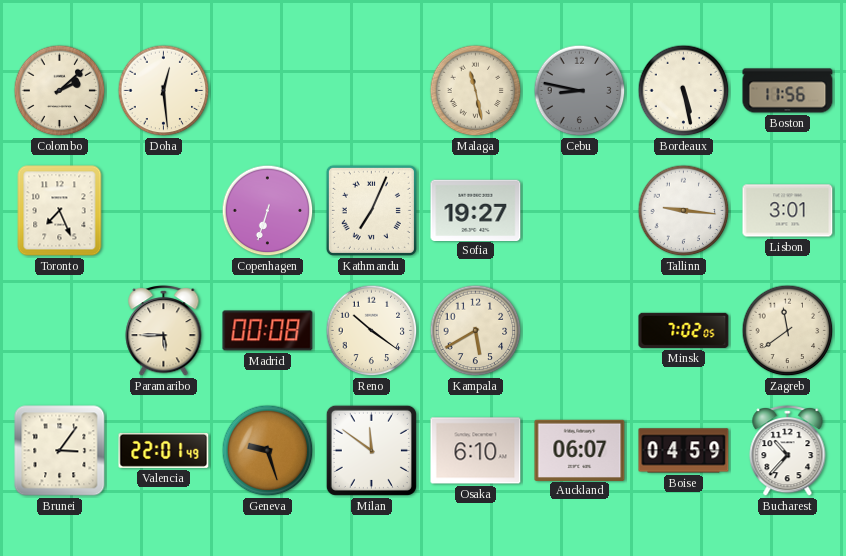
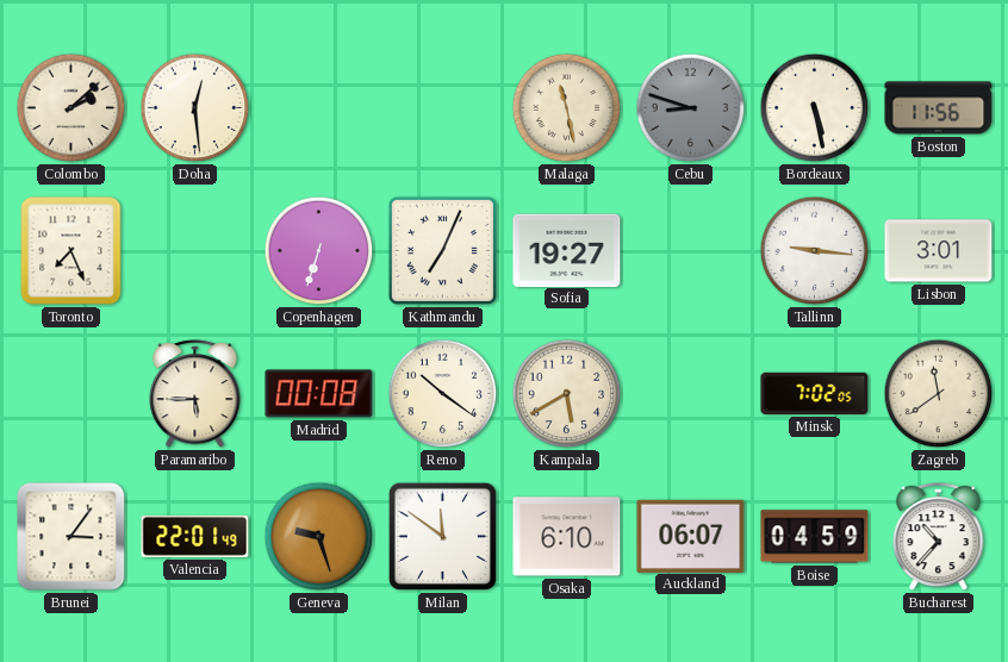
Cebu: 8:47 -> 8:48
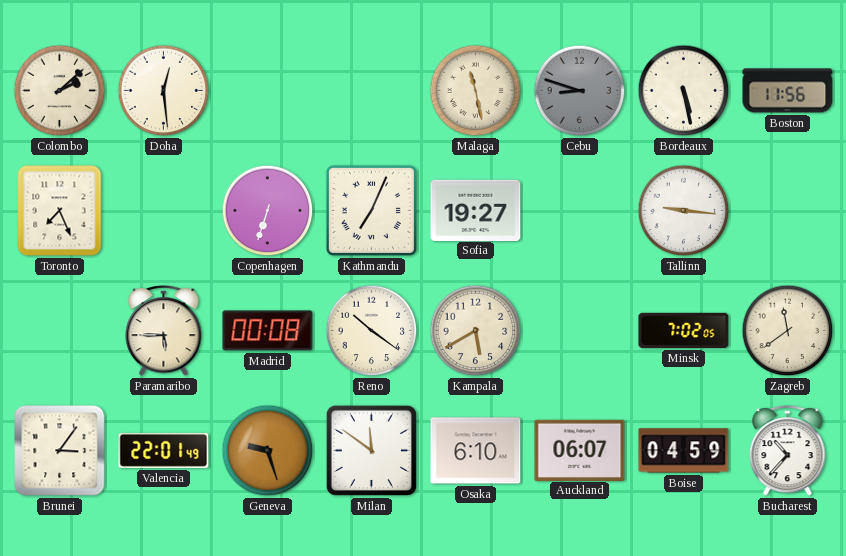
Lisbon: 3:01 -> none
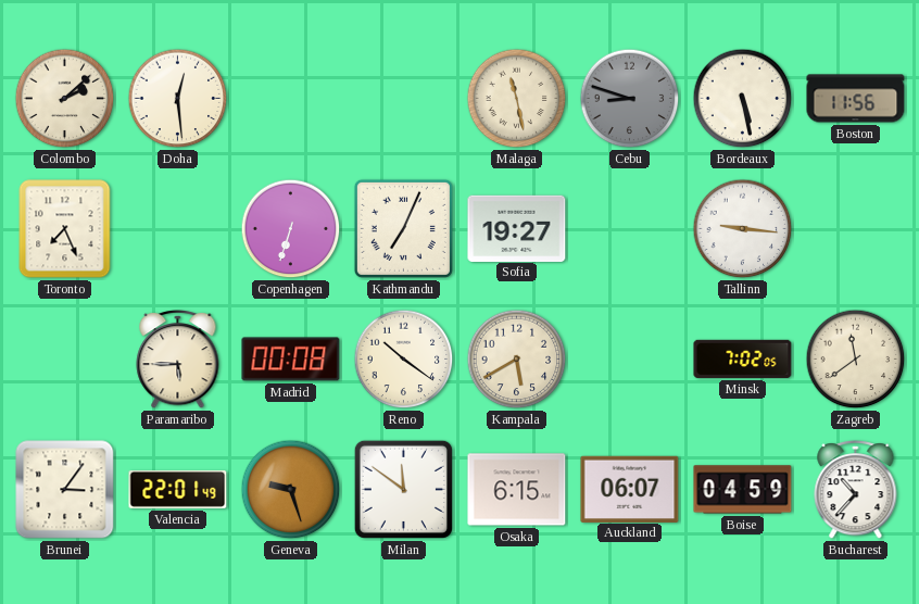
Osaka: 6:10 -> 6:15
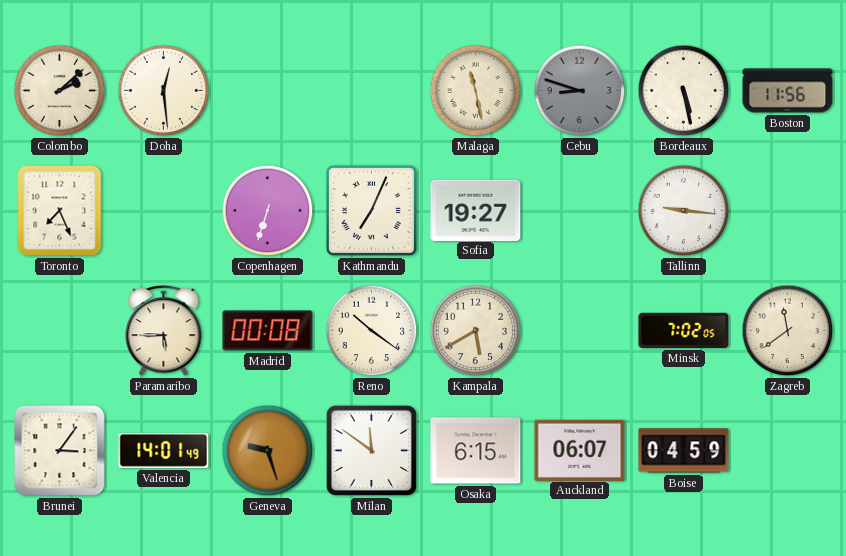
Valencia: 22:01 -> 14:01
Bucharest: 10:37 -> none
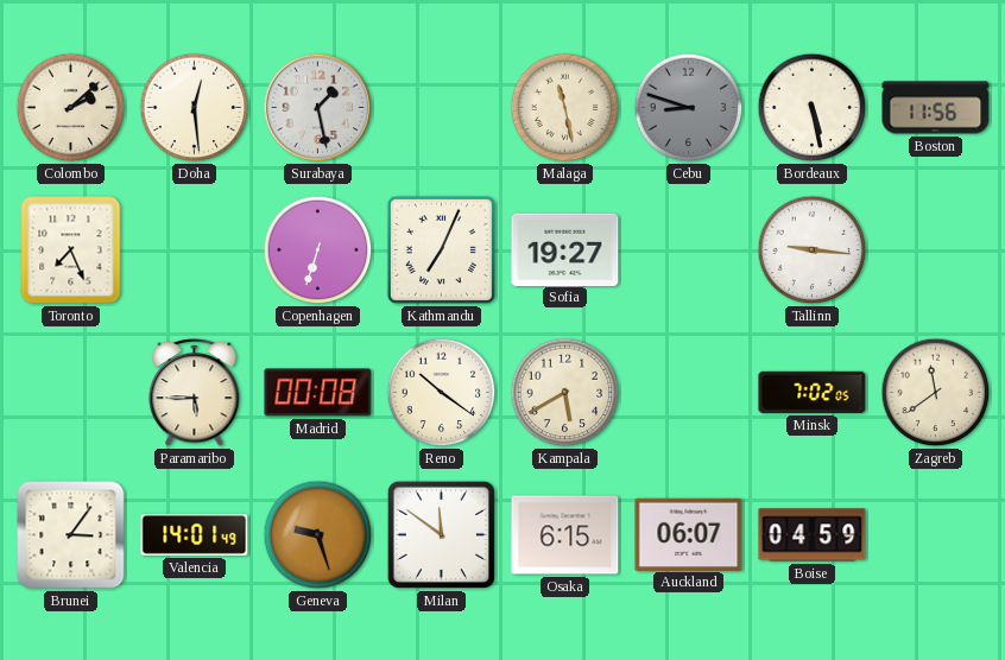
Surabaya: none -> 1:28
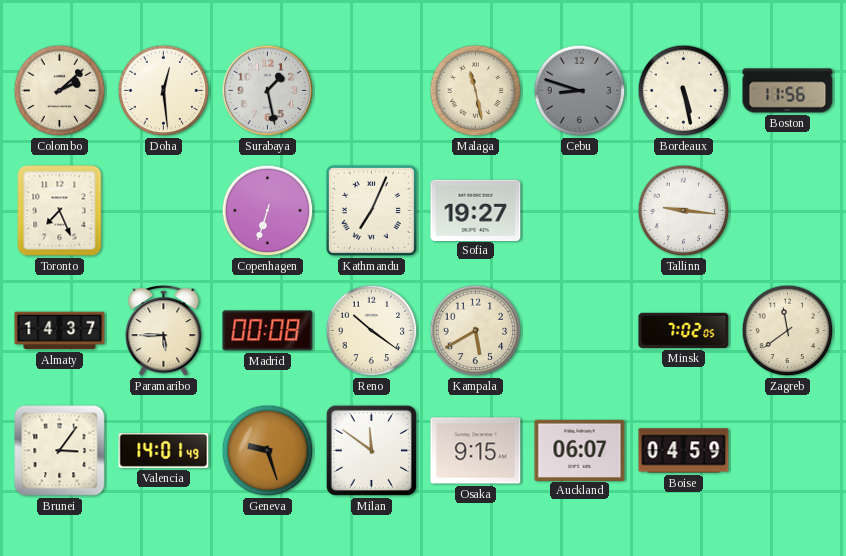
Almaty: none -> 14:37
Osaka: 6:15 -> 9:15
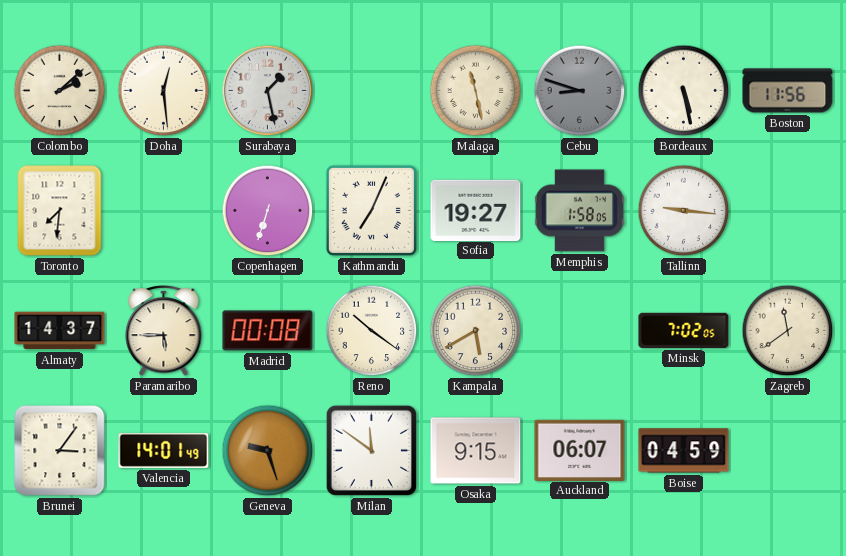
Toronto: 7:26 -> 7:31
Memphis: none -> 1:58
